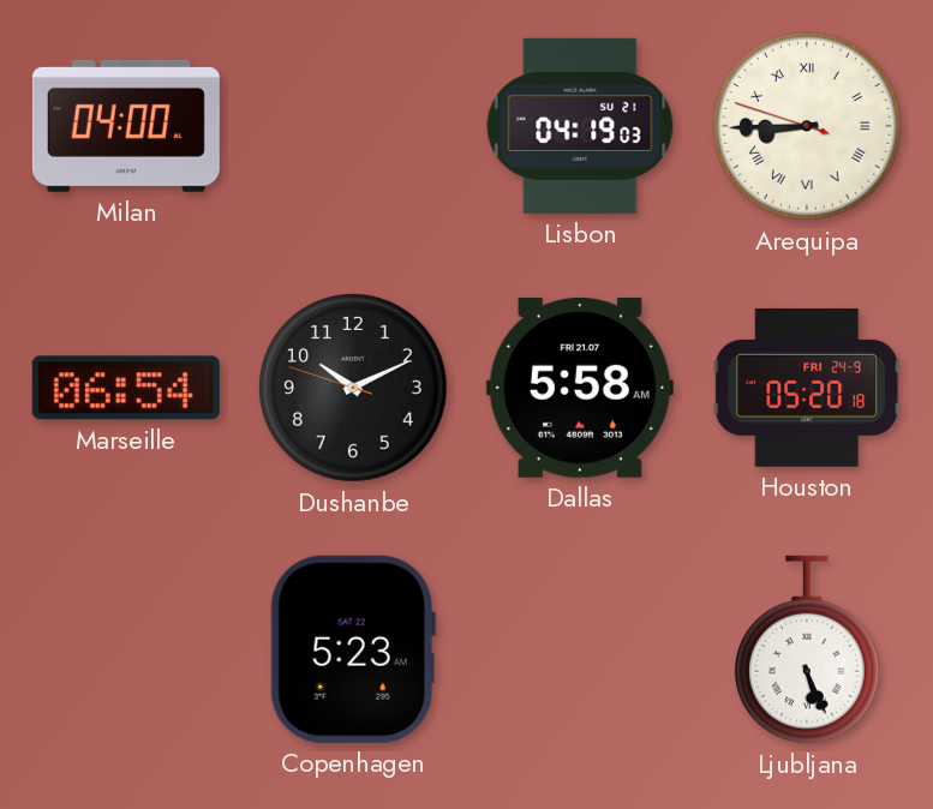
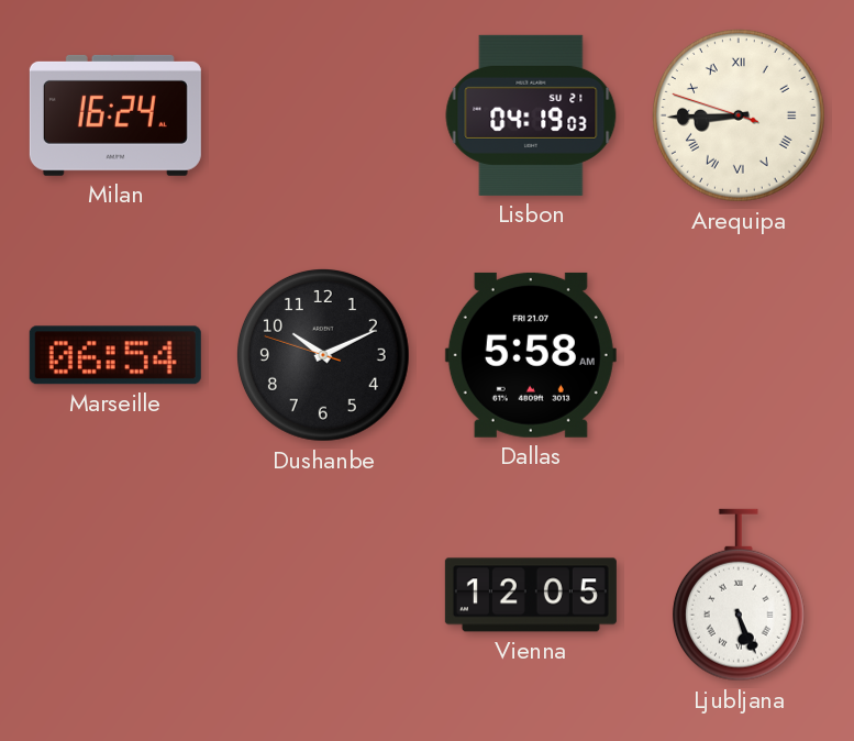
Milan: 04:00 -> 16:24
Houston: 05:20 -> none
Copenhagen: 5:23 -> none
Vienna: none -> 12:05
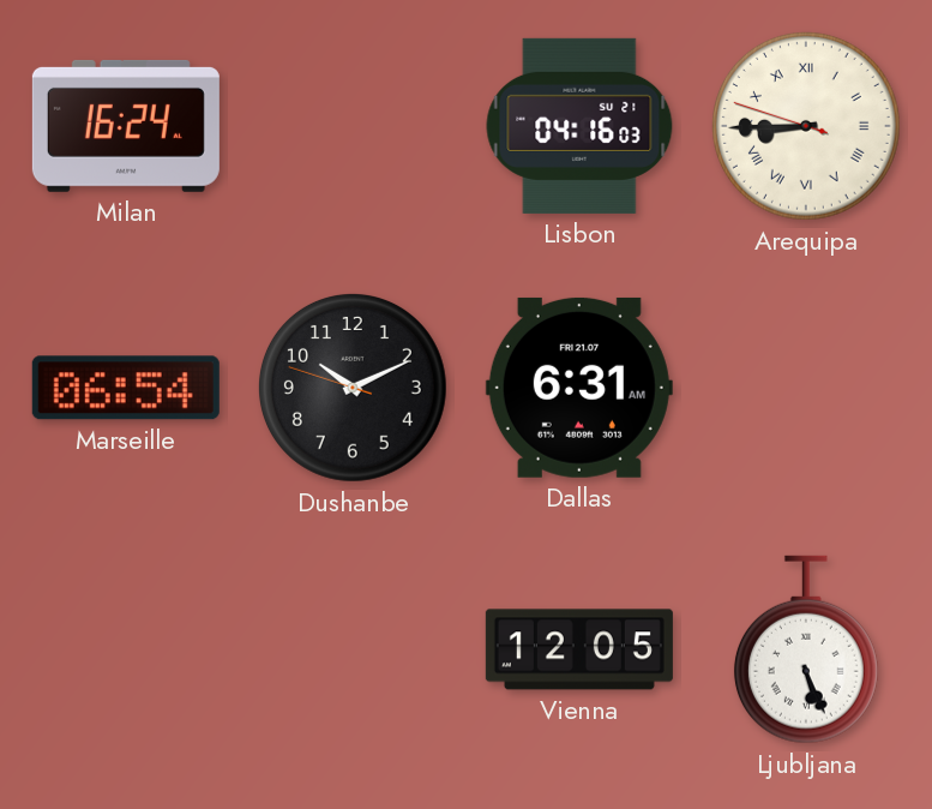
Lisbon: 04:19 -> 04:16
Dallas: 5:58 -> 6:31
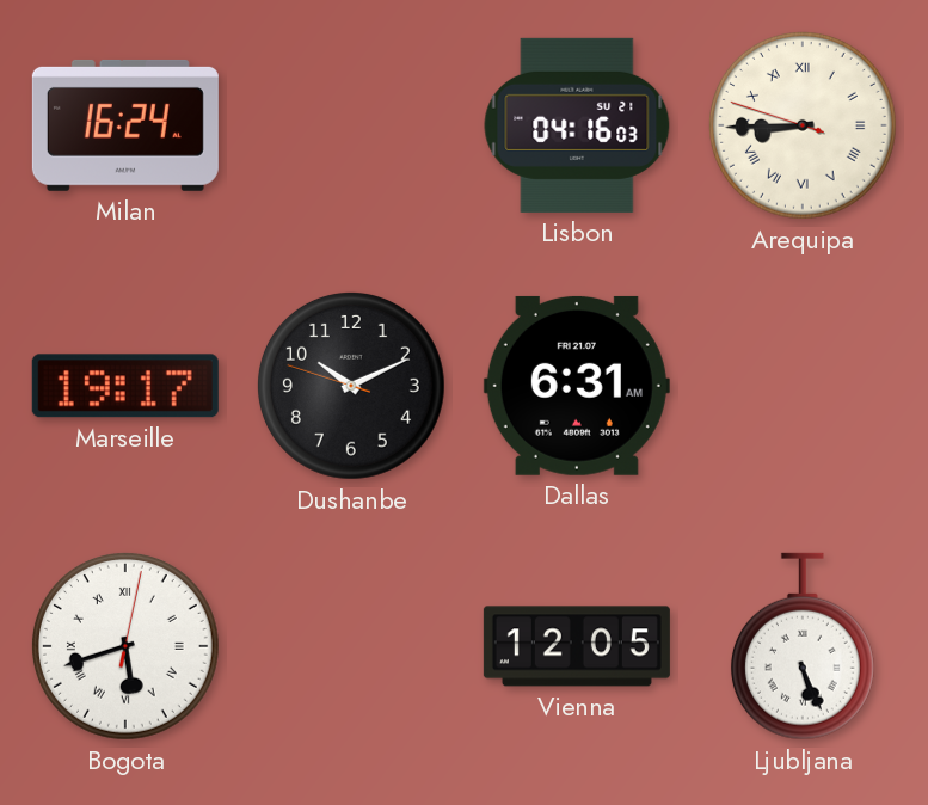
Marseille: 06:54 -> 19:17
Bogota: none -> 5:42
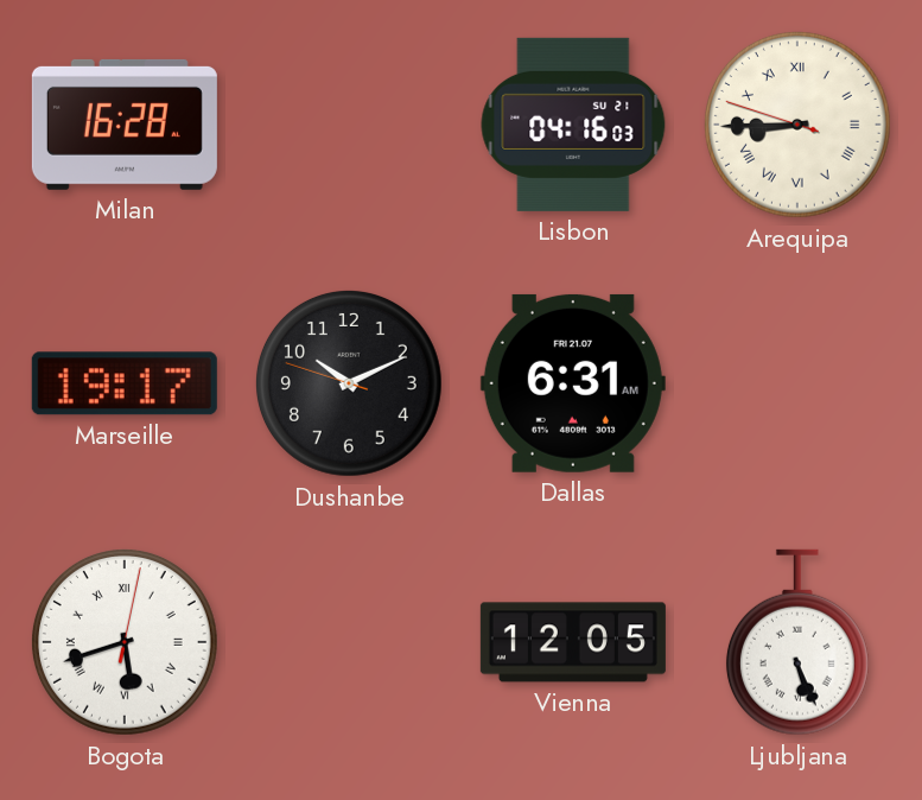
Milan: 16:24 -> 16:28
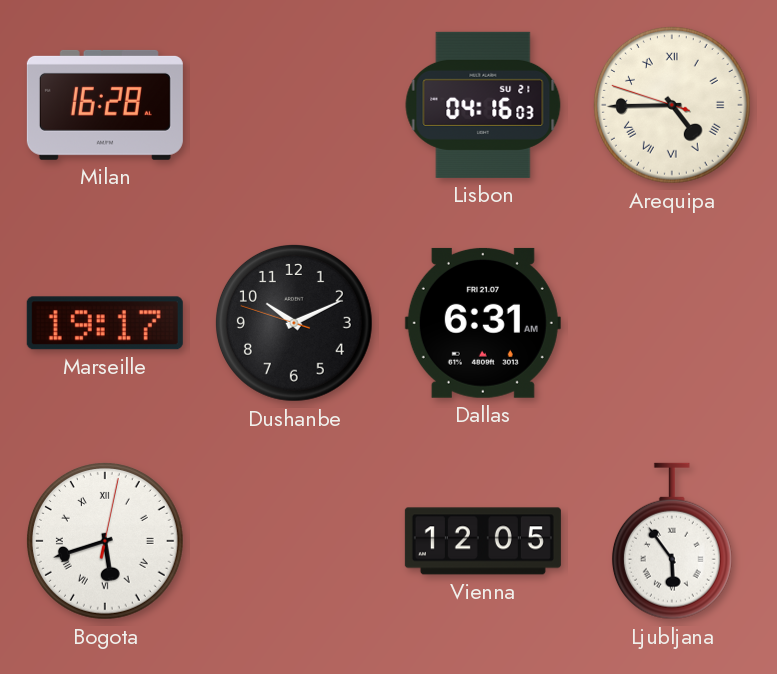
Arequipa: 8:44 -> 4:44
Ljubljana: 5:26 -> 5:54
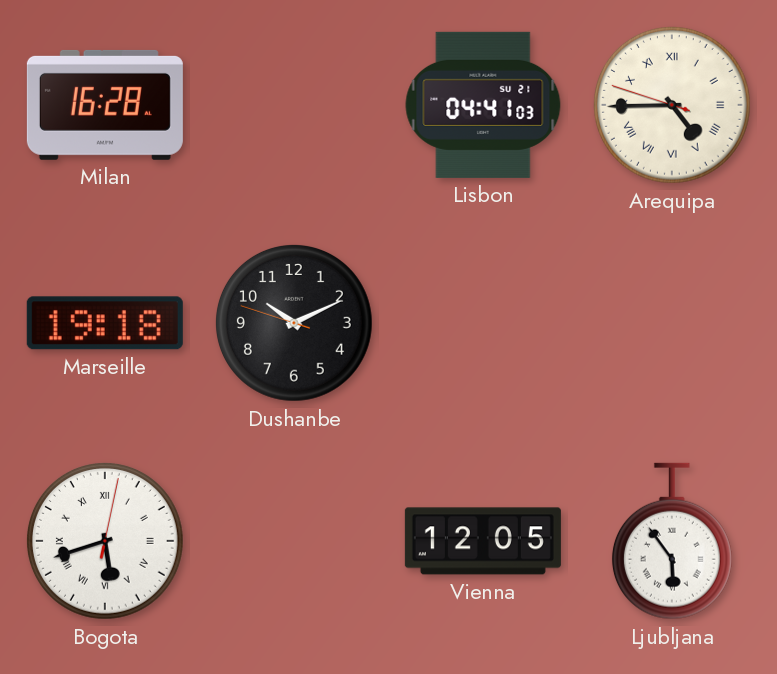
Lisbon: 04:16 -> 04:41
Marseille: 19:17 -> 19:18
Dallas: 6:31 -> none
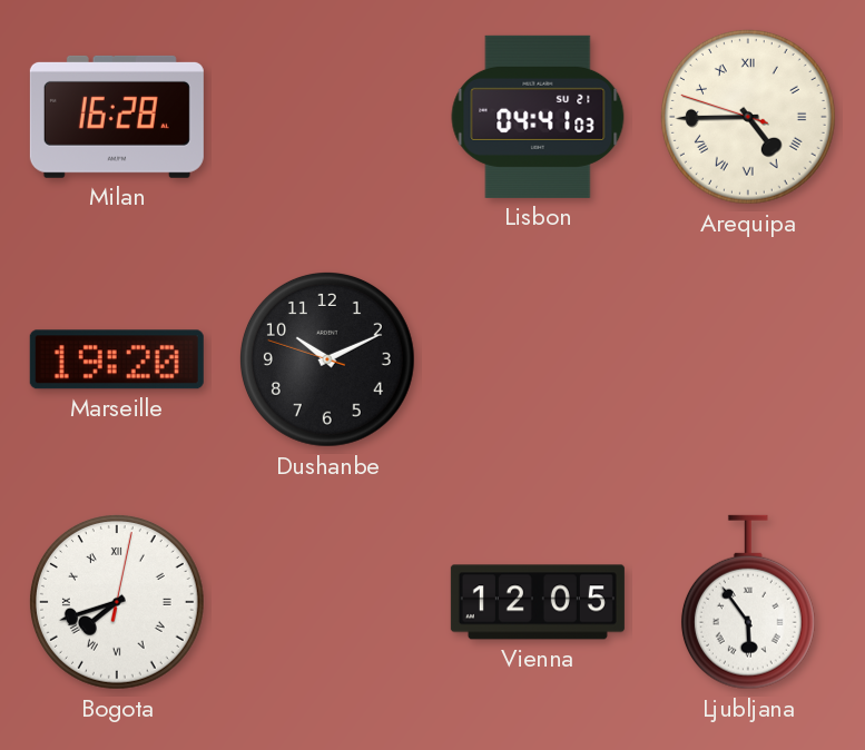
Marseille: 19:18 -> 19:20
Bogota: 5:42 -> 7:42
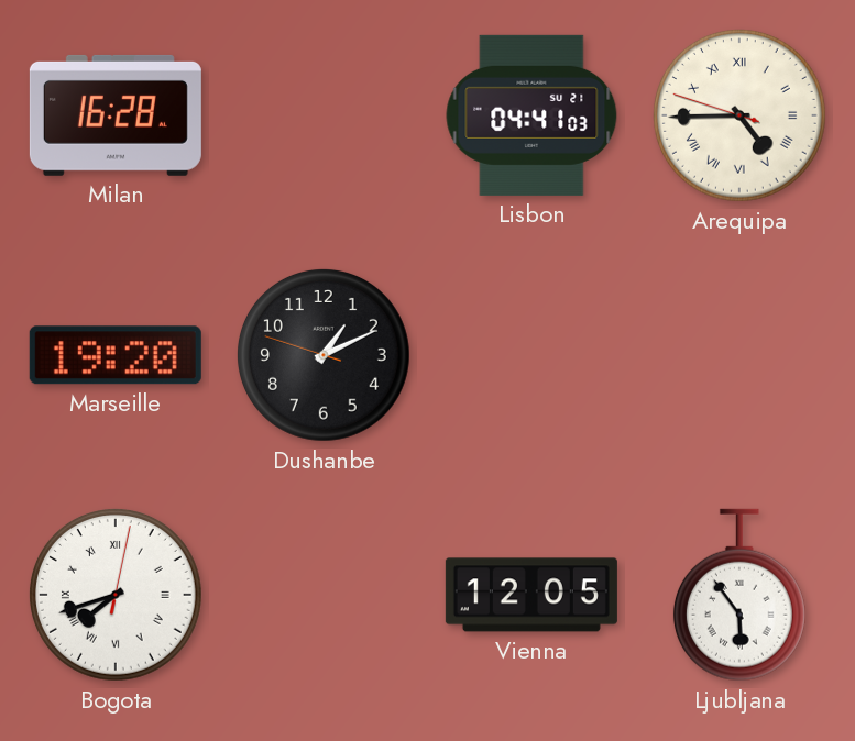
Dushanbe: 10:10 -> 1:10
